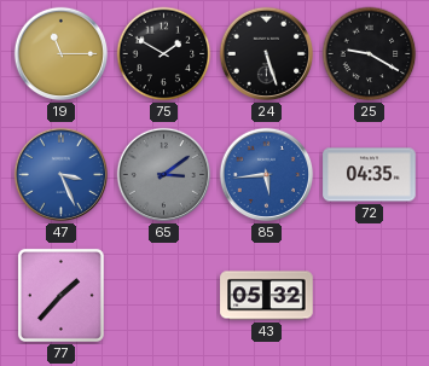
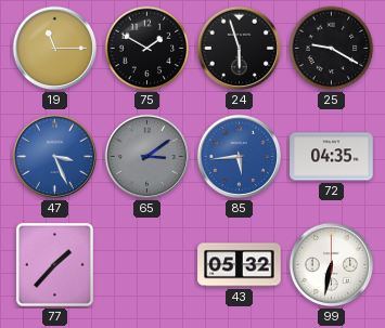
24: 5:27 -> 5:57
99: none -> 6:32
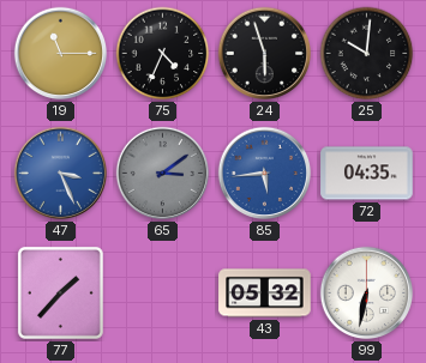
75: 1:50 -> 4:34
25: 9:20 -> 10:01
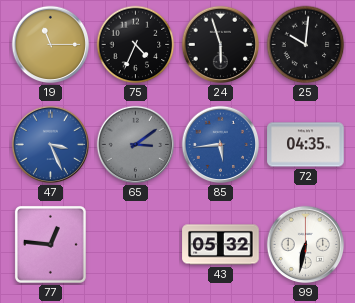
77: 1:37 -> 12:46
